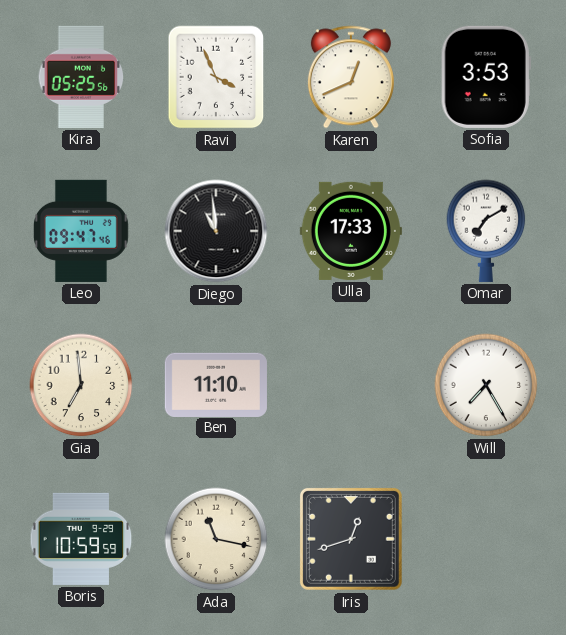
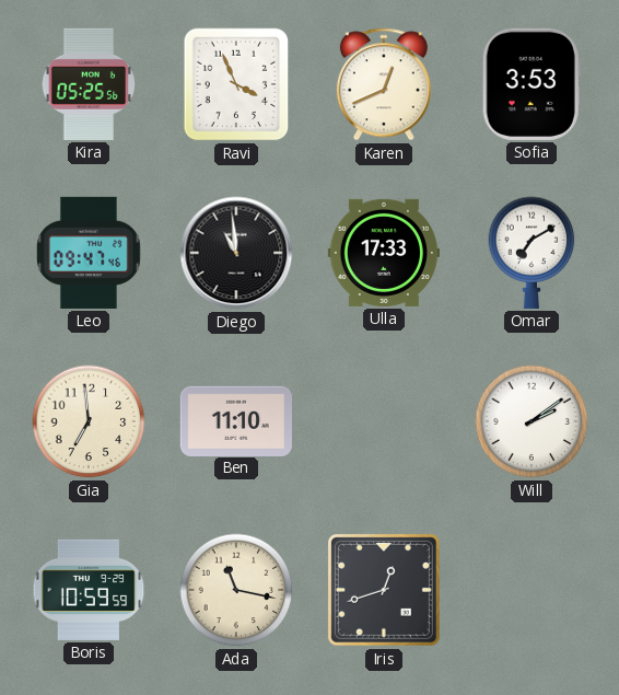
Will: 7:25 -> 2:09
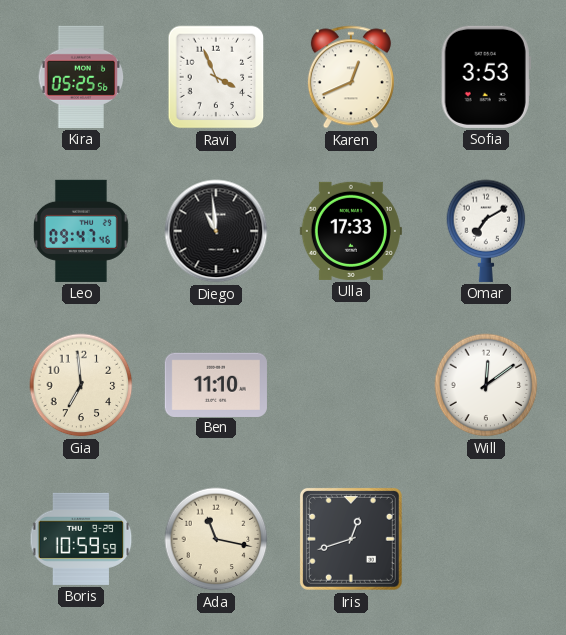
Will: 2:09 -> 12:09
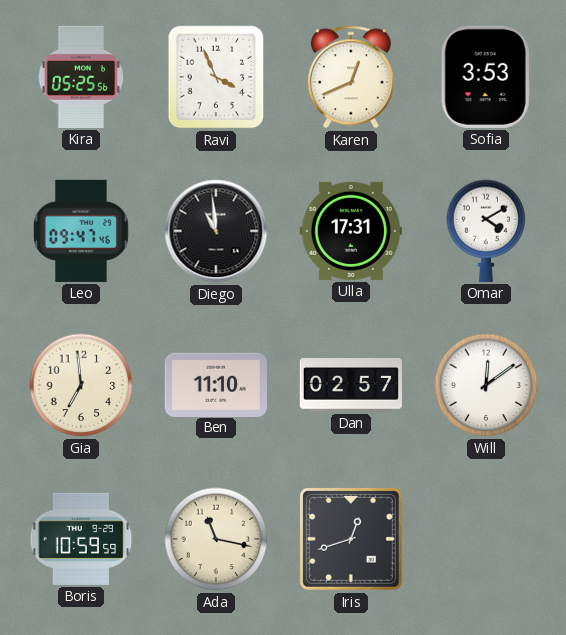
Ulla: 17:33 -> 17:31
Omar: 7:10 -> 4:10
Dan: none -> 02:57
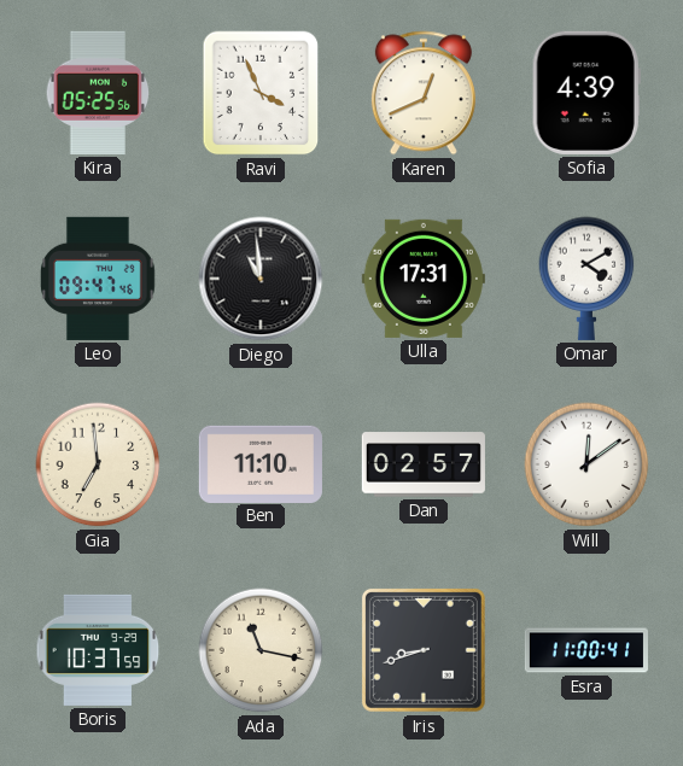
Sofia: 3:53 -> 4:39
Boris: 10:59 -> 10:37
Iris: 12:42 -> 8:42
Esra: none -> 11:00
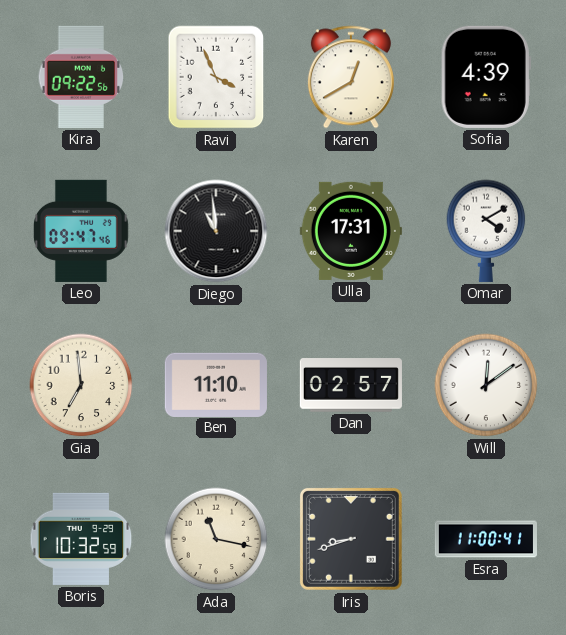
Kira: 05:25 -> 09:22
Karen: 12:41 -> 12:40
Boris: 10:37 -> 10:32
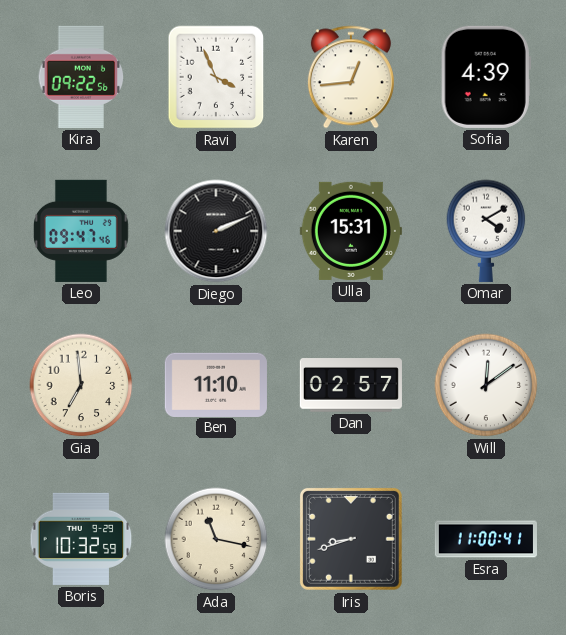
Karen: 12:40 -> 12:44
Diego: 10:59 -> 2:11
Ulla: 17:31 -> 15:31
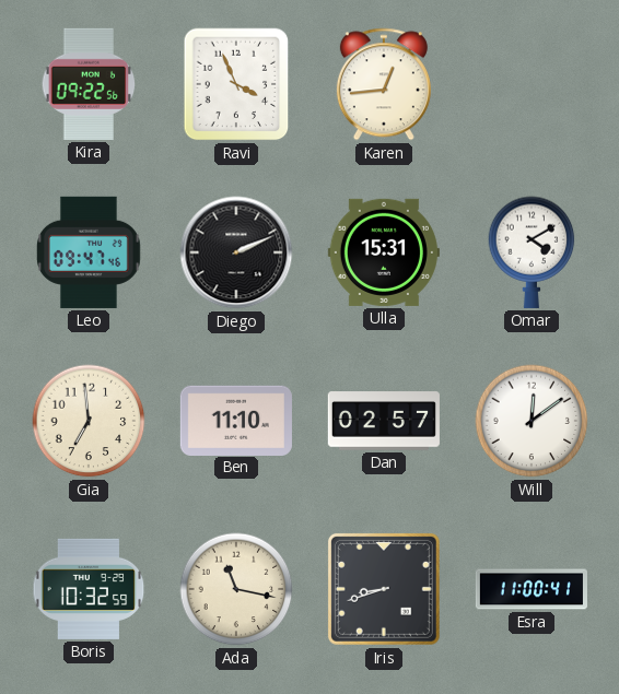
Sofia: 4:39 -> none
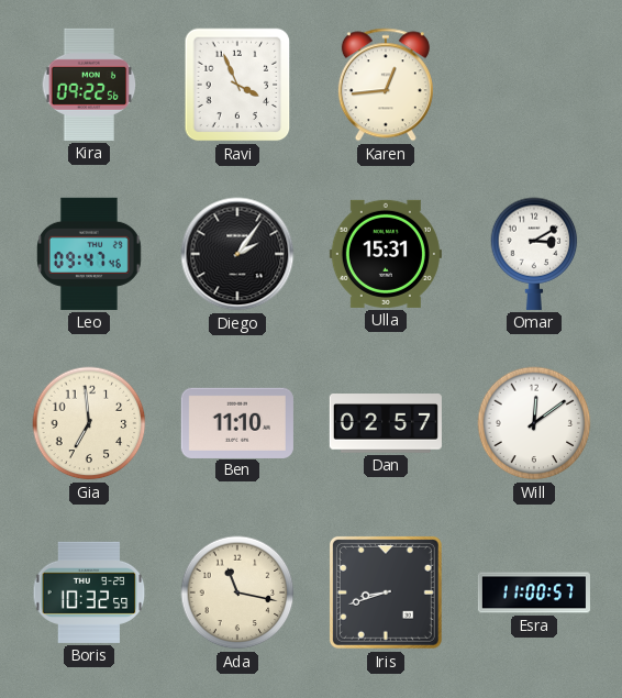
Diego: 2:11 -> 2:06
Omar: 4:10 -> 3:10
Esra: 11:00:41 -> 11:00:57
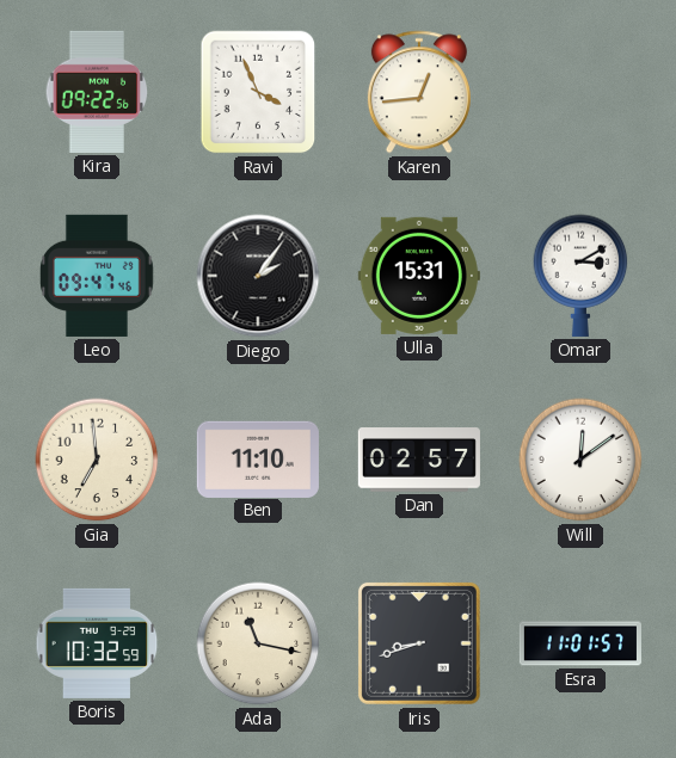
Esra: 11:00 -> 11:01
